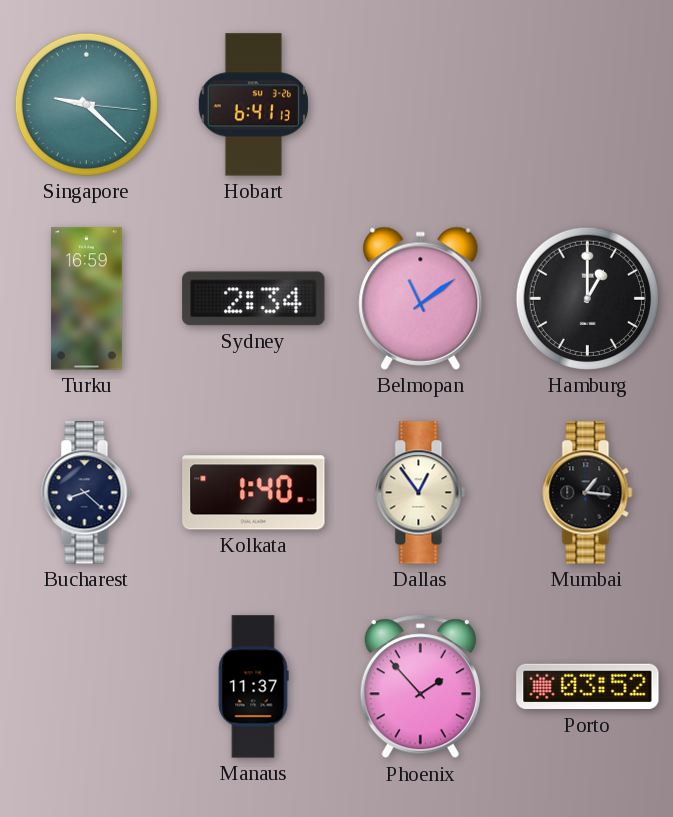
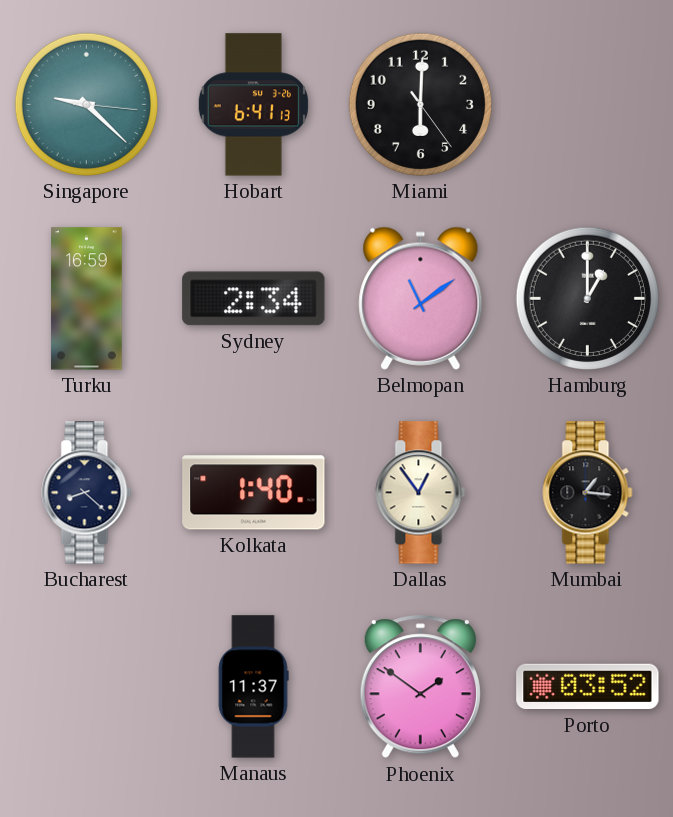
Miami: none -> 6:00
Phoenix: 1:53 -> 1:51
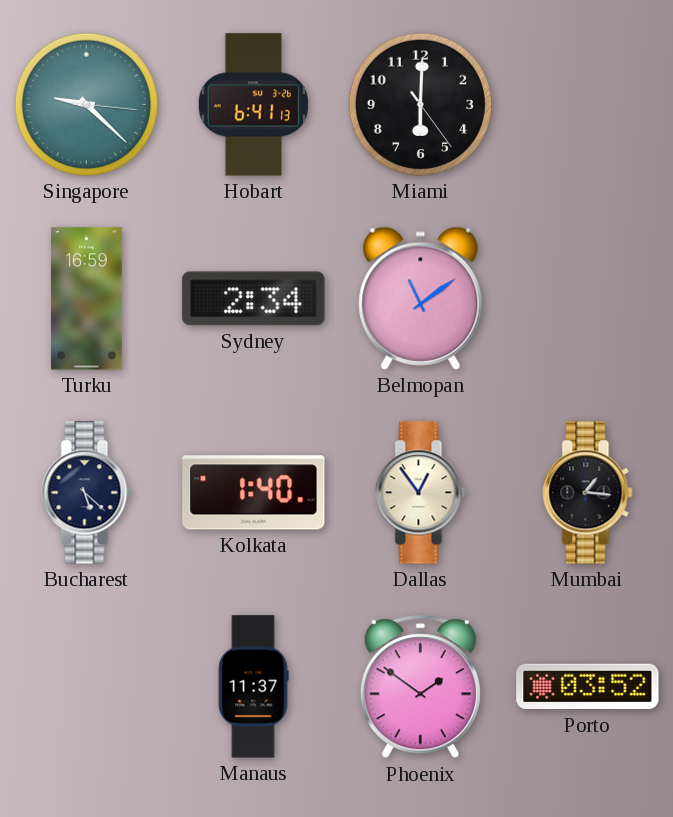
Hamburg: 1:00 -> none
Bucharest: 8:22 -> 5:22
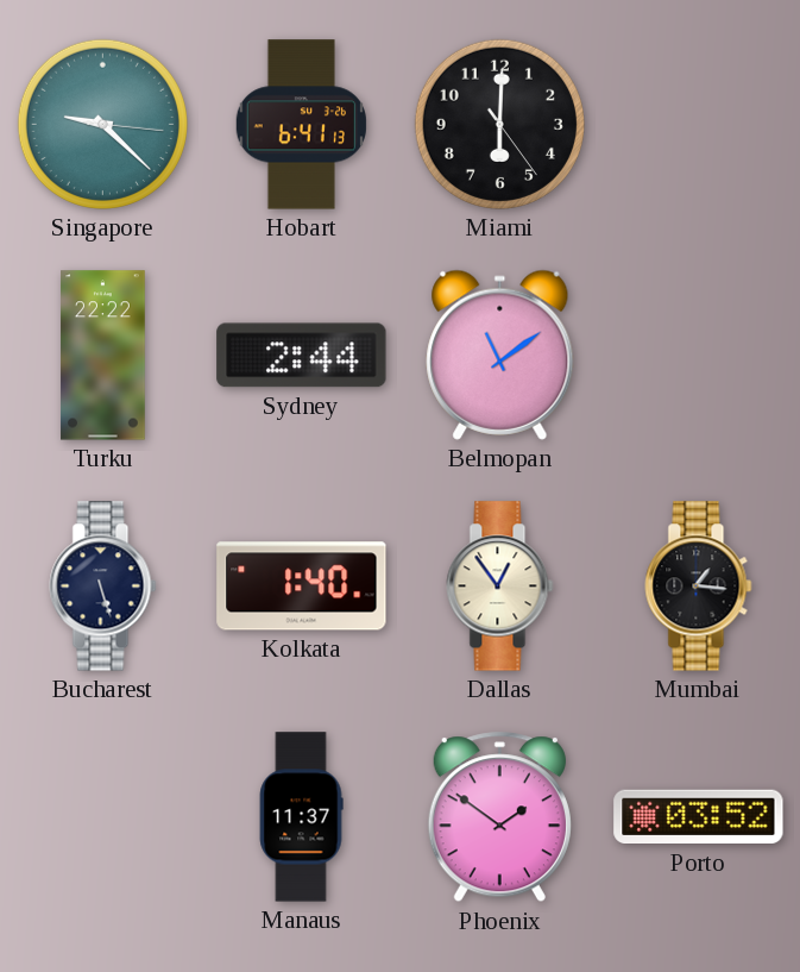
Turku: 16:59 -> 22:22
Sydney: 2:34 -> 2:44
Bucharest: 5:22 -> 5:27
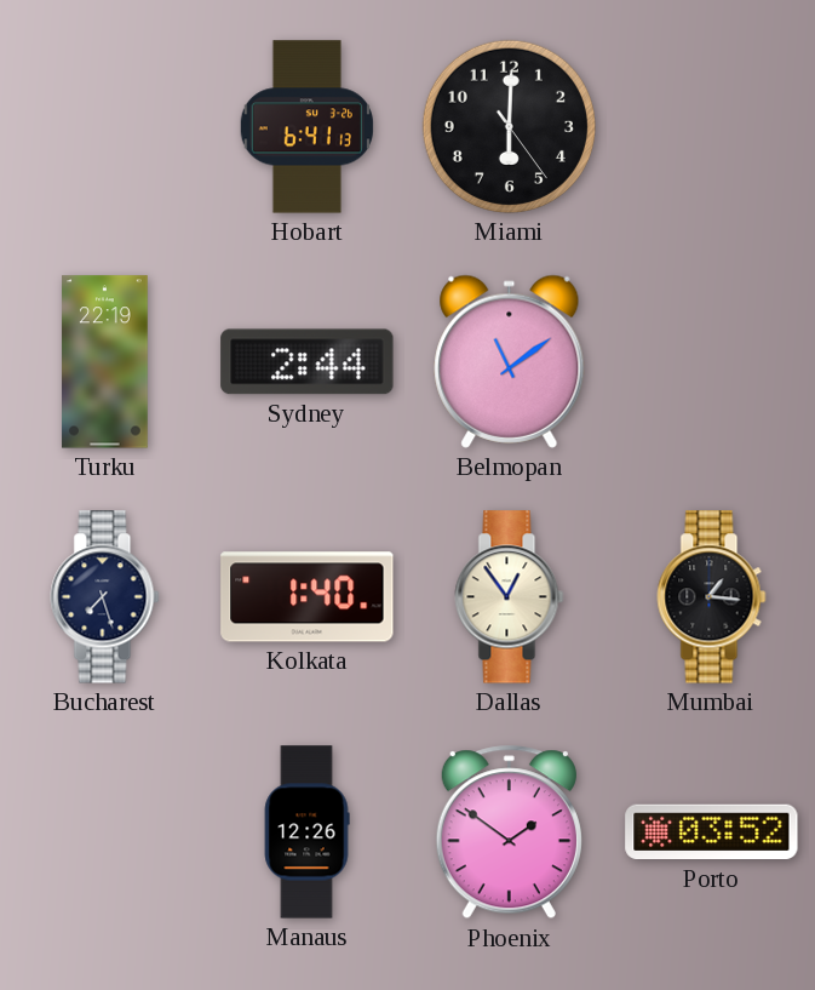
Singapore: 9:22 -> none
Turku: 22:22 -> 22:19
Bucharest: 5:27 -> 7:27
Manaus: 11:37 -> 12:26
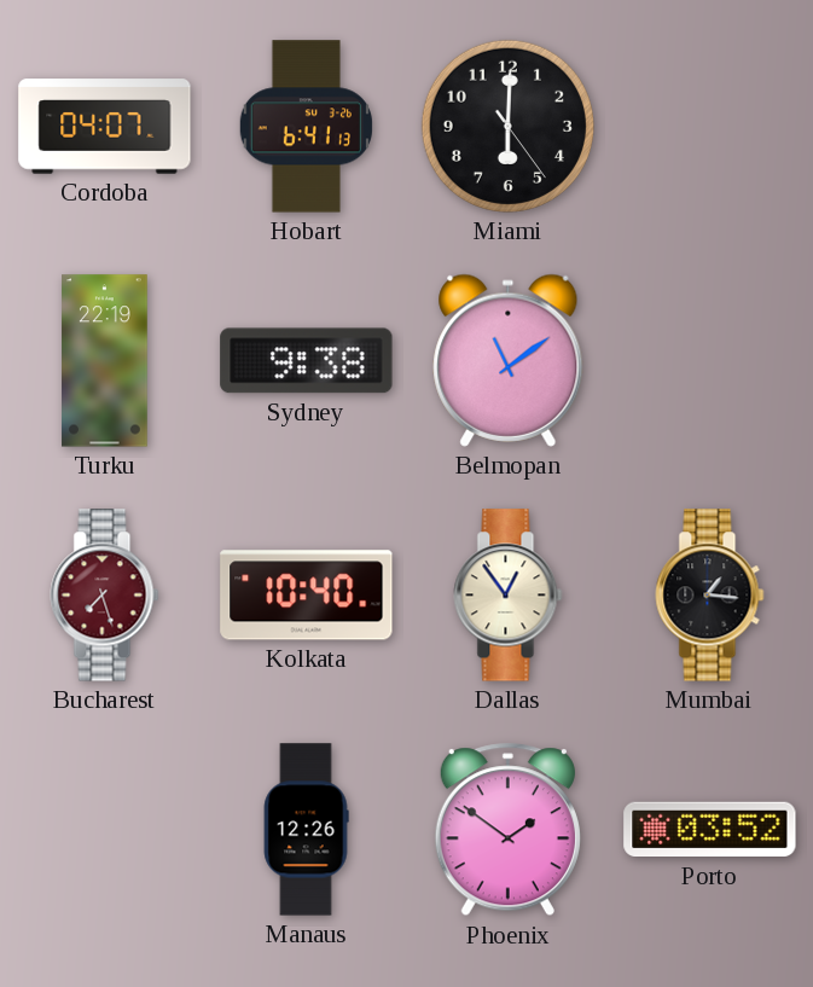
Cordoba: none -> 04:07
Sydney: 2:44 -> 9:38
Bucharest dial: navy -> burgundy
Kolkata: 1:40 -> 10:40
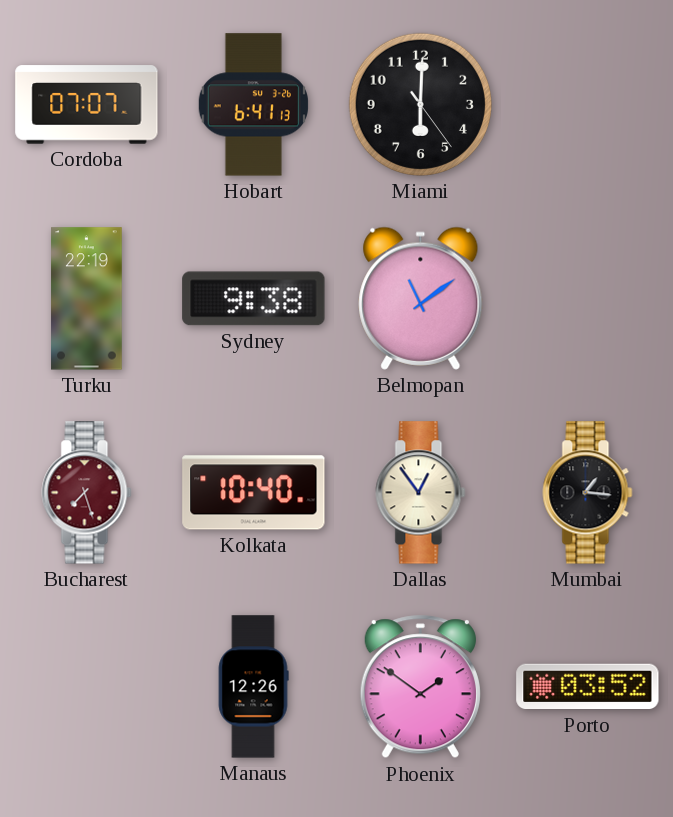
Cordoba: 04:07 -> 07:07
